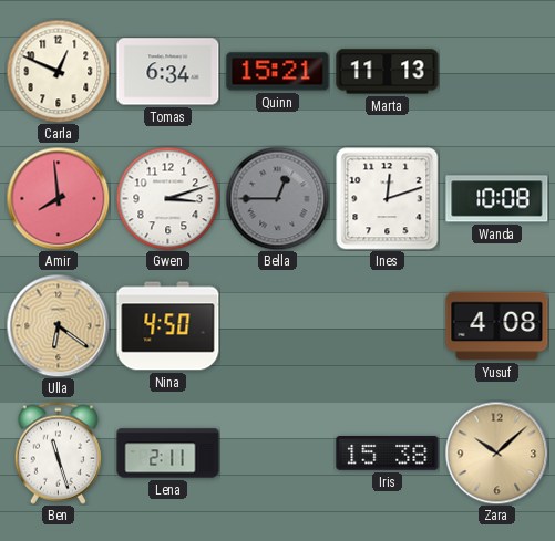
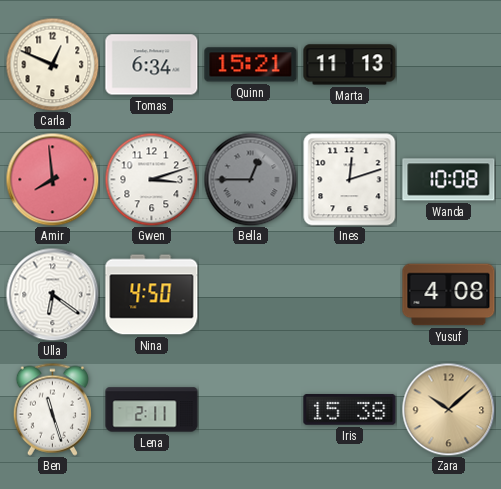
Ulla dial: champagne -> white
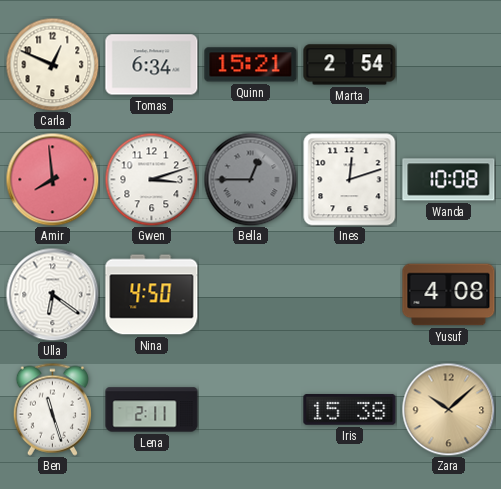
Marta: 11:13 -> 2:54
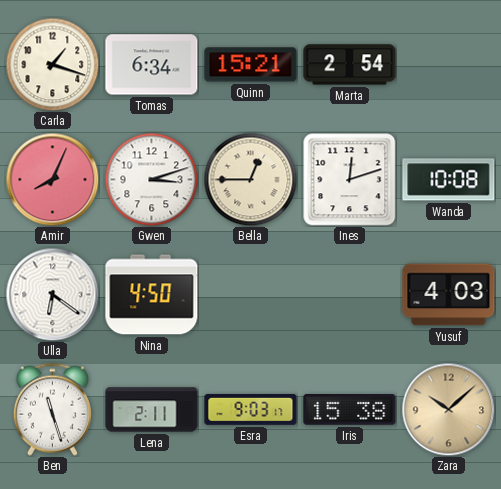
Carla: 12:49 -> 1:18
Amir: 7:59 -> 8:04
Bella dial: grey -> cream
Yusuf: 4:08 -> 4:03
Esra: none -> 9:03
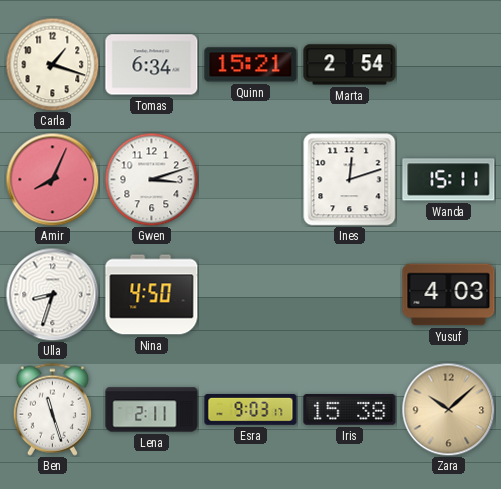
Bella: 12:45 -> none
Wanda: 10:08 -> 15:11
Ulla: 6:21 -> 8:33
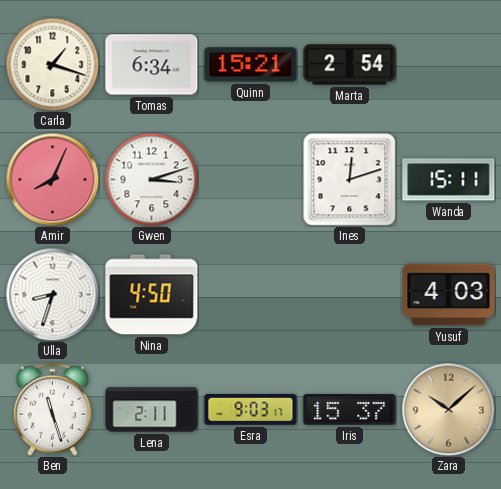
Iris: 15:38 -> 15:37
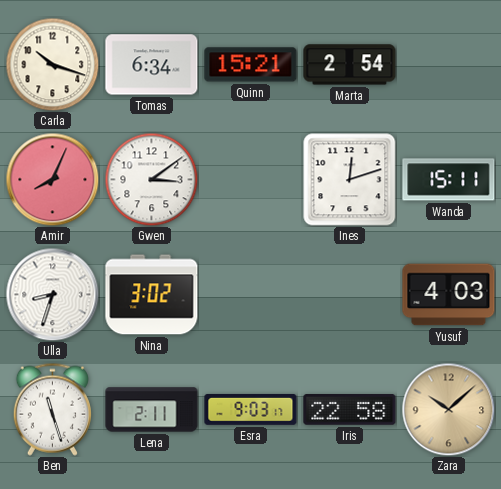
Carla: 1:18 -> 10:18
Gwen: 3:12 -> 3:09
Nina: 4:50 -> 3:02
Iris: 15:37 -> 22:58
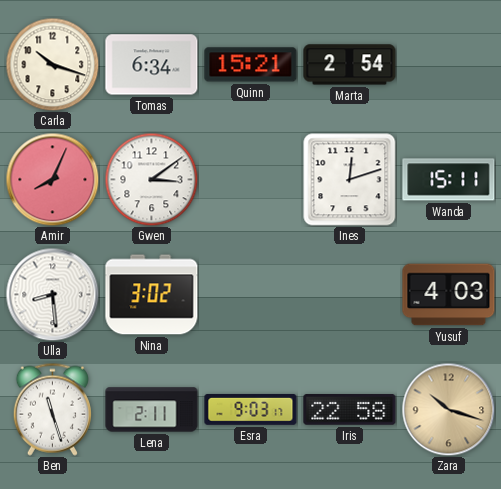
Ulla: 8:33 -> 8:29
Zara: 10:08 -> 10:18
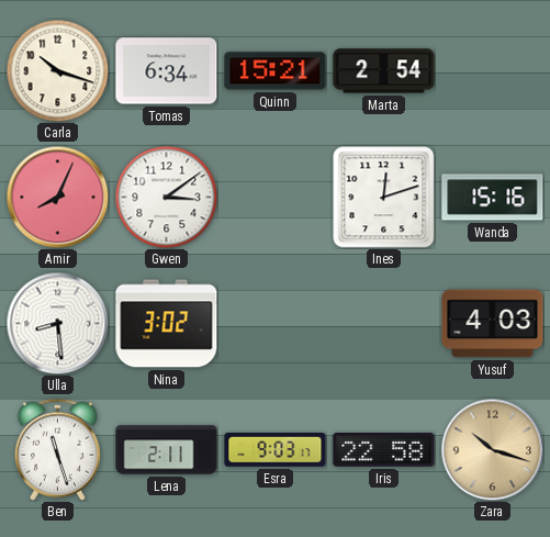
Wanda: 15:11 -> 15:16
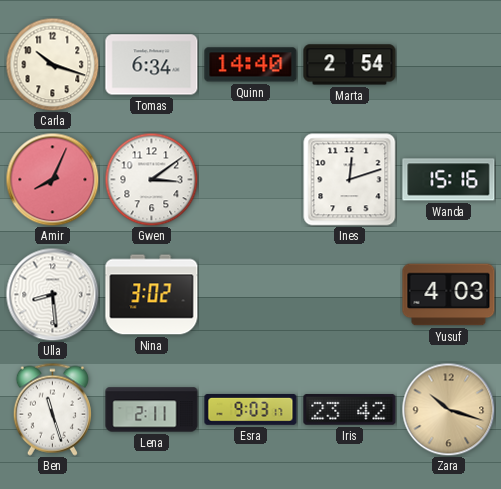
Quinn: 15:21 -> 14:40
Iris: 22:58 -> 23:42
